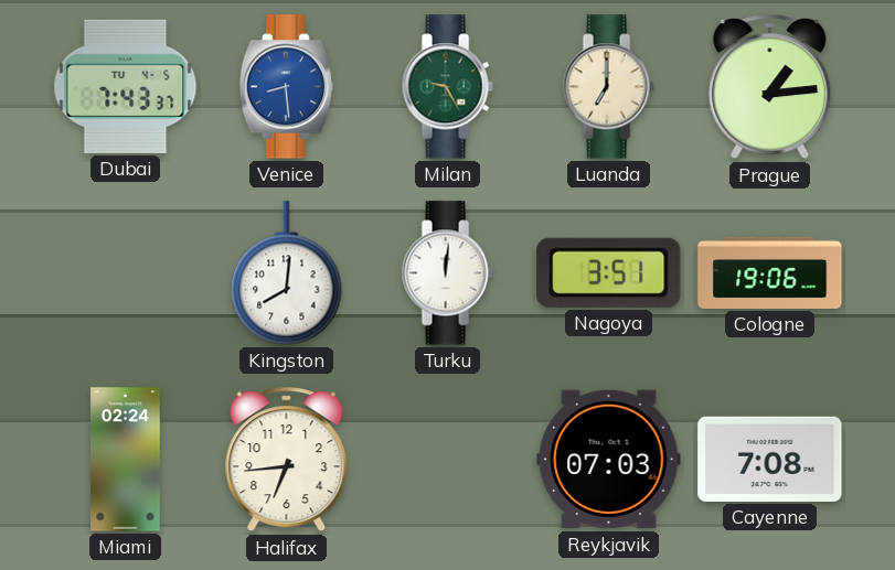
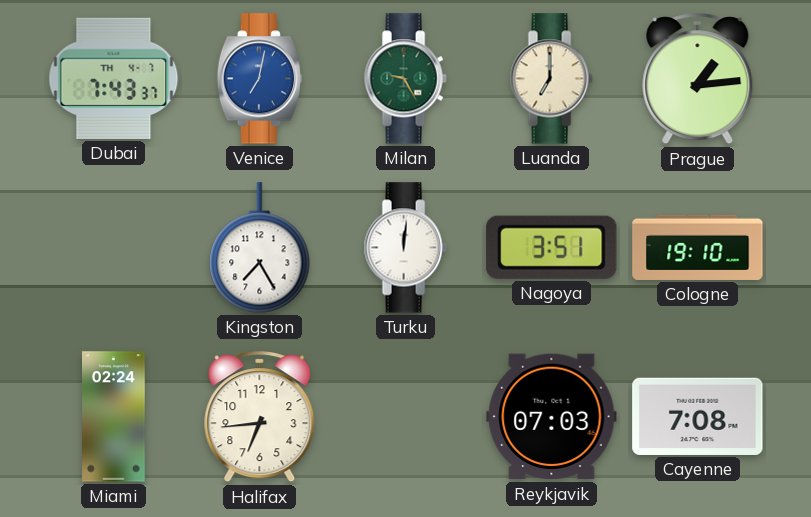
Dubai date: TU 4-5 -> TH 4-7
Venice: 8:29 -> 7:02
Kingston: 8:01 -> 7:25
Cologne: 19:06 -> 19:10
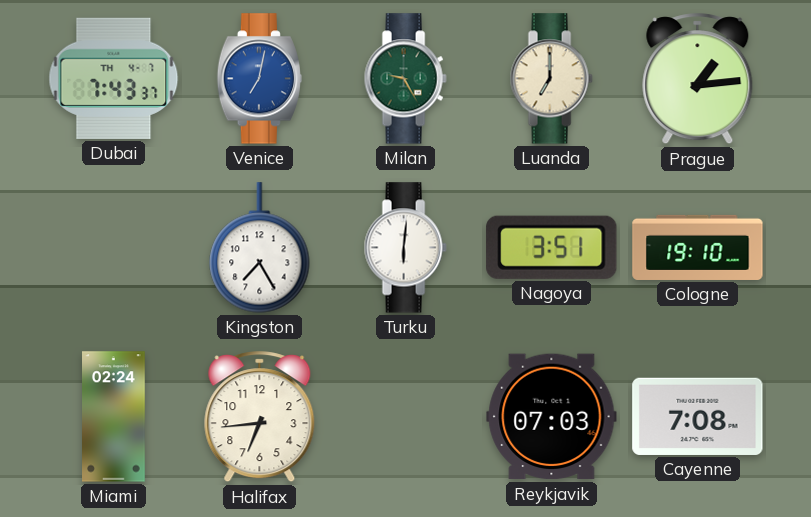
Turku: 12:01 -> 6:01
